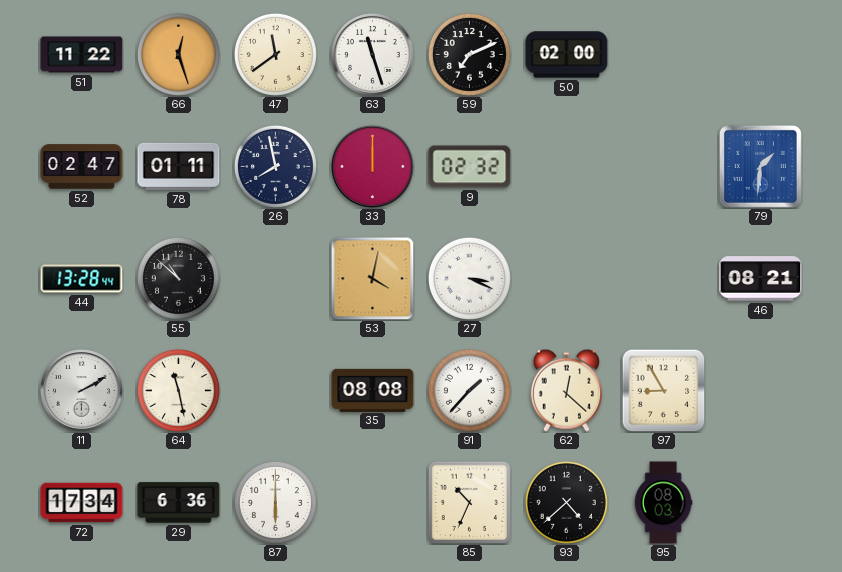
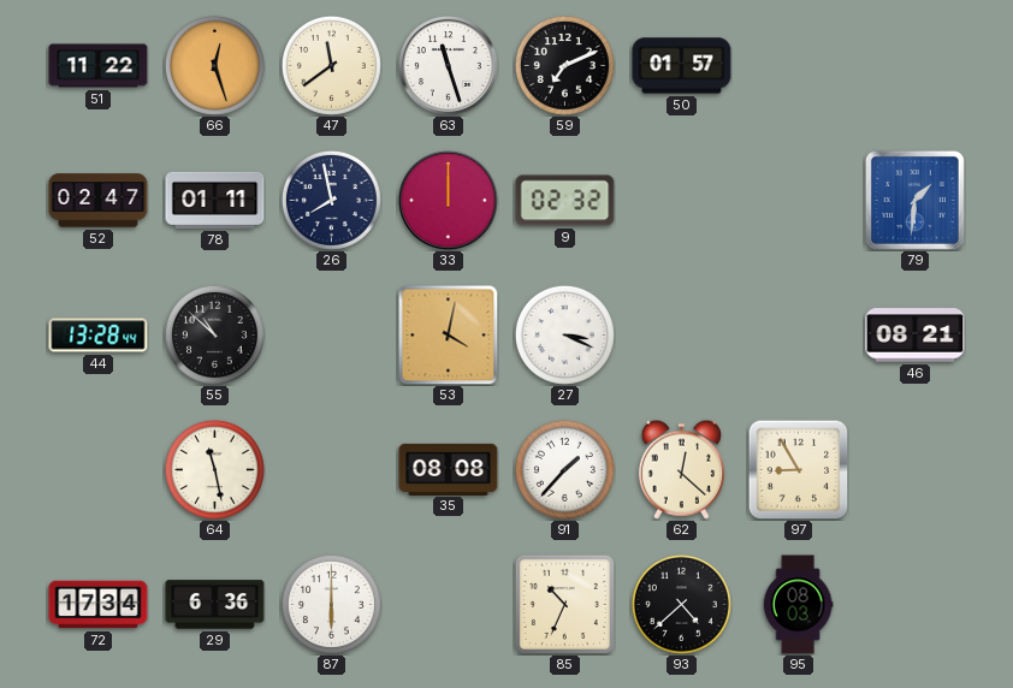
50: 02:00 -> 01:57
11: 2:10 -> none
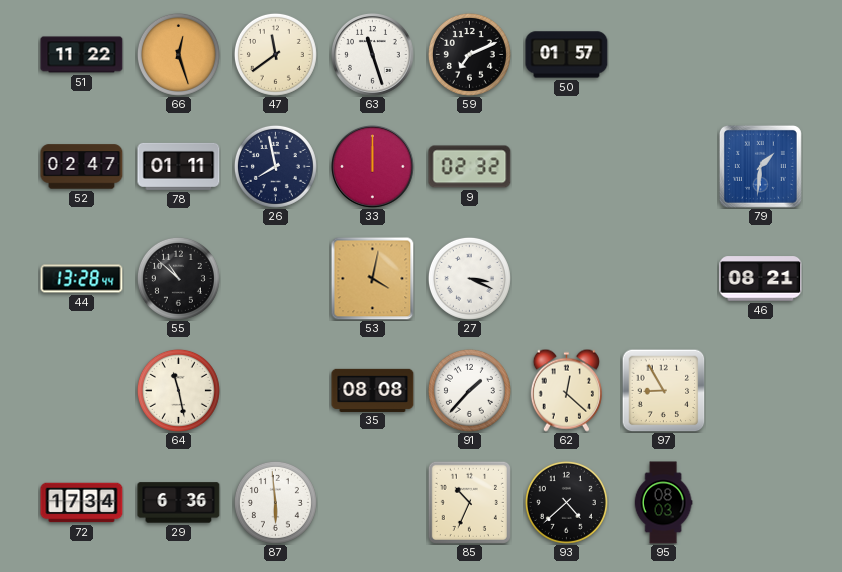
87: 6:00 -> 5:59
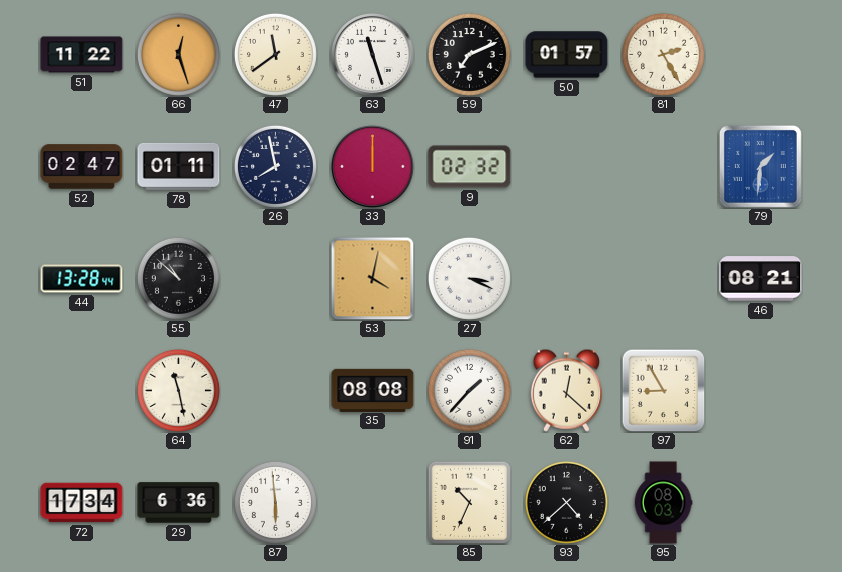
81: none -> 2:25
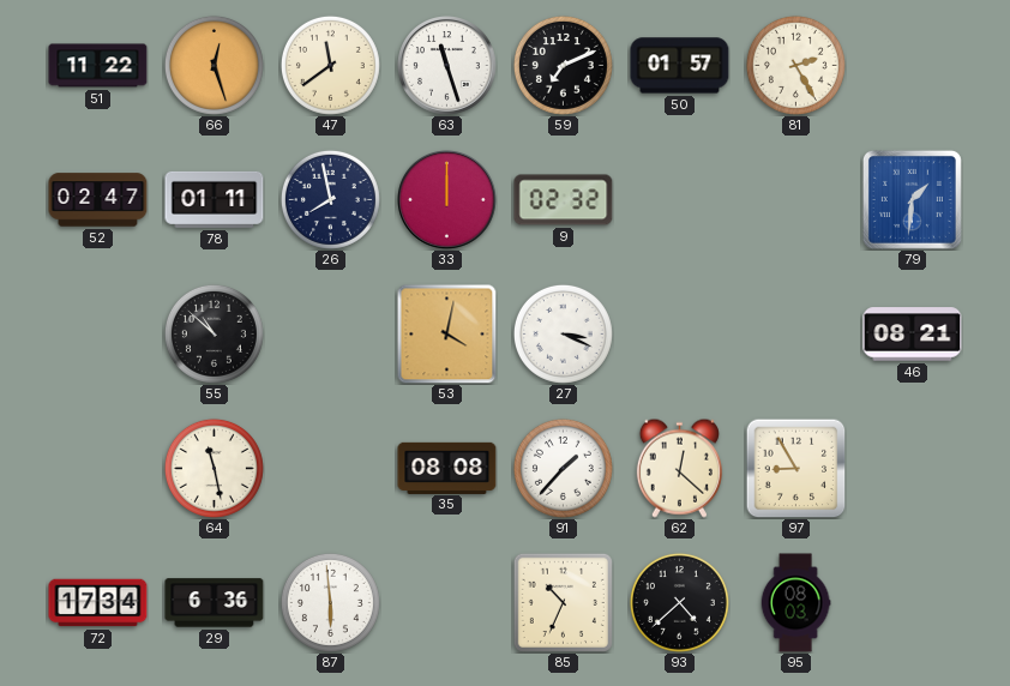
44: 13:28 -> none
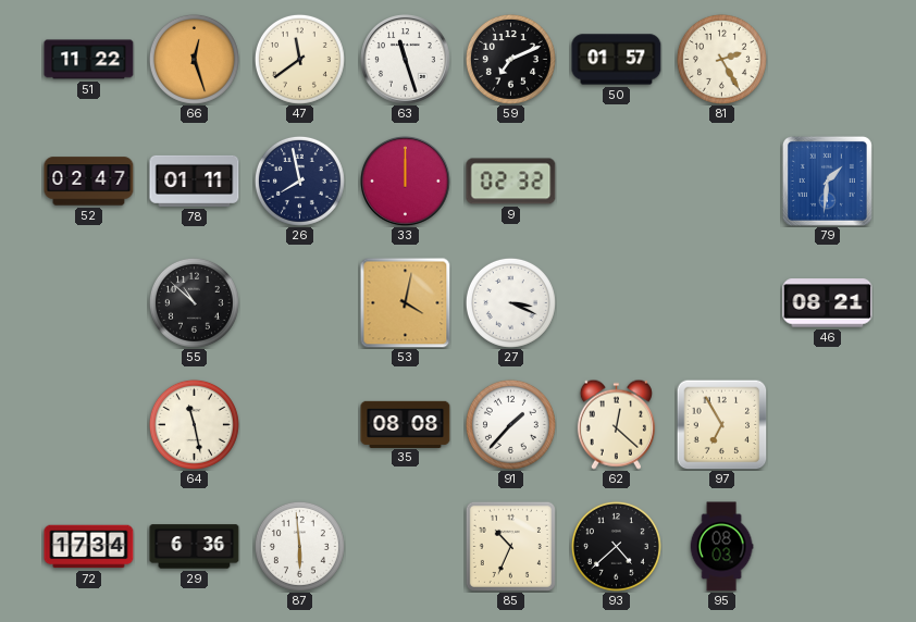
97: 8:55 -> 6:55
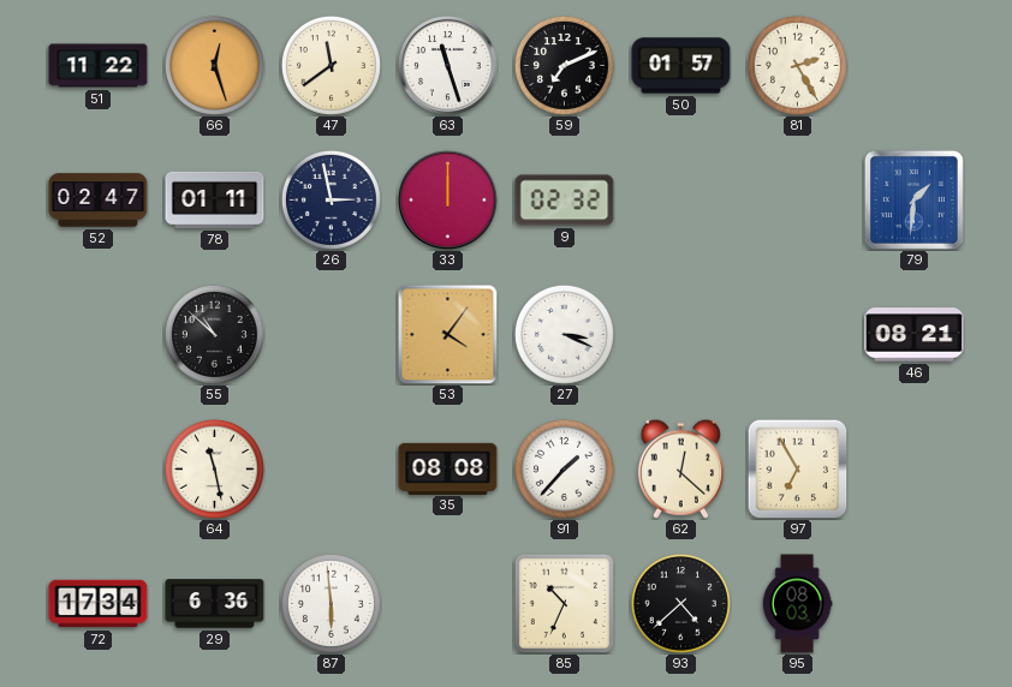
26: 7:58 -> 2:58
53: 4:02 -> 4:06
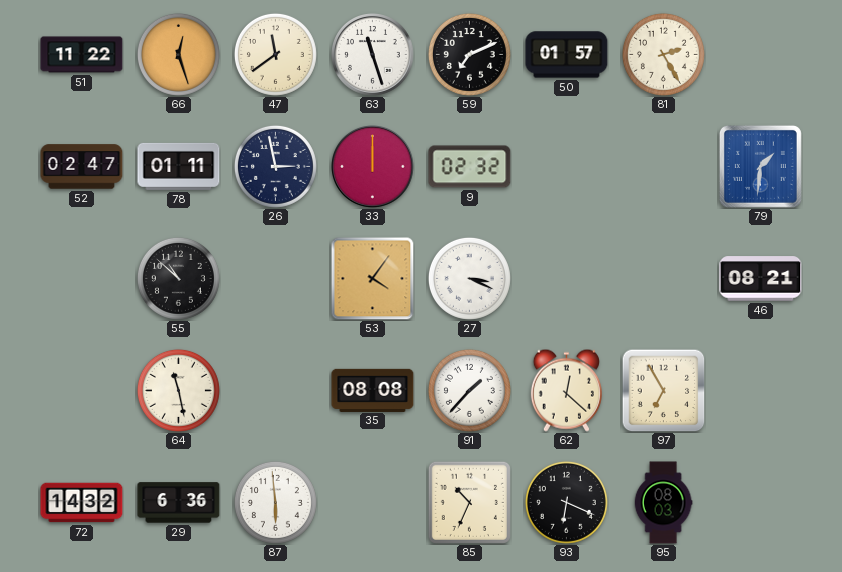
72: 17:34 -> 14:32
93: 4:38 -> 6:19
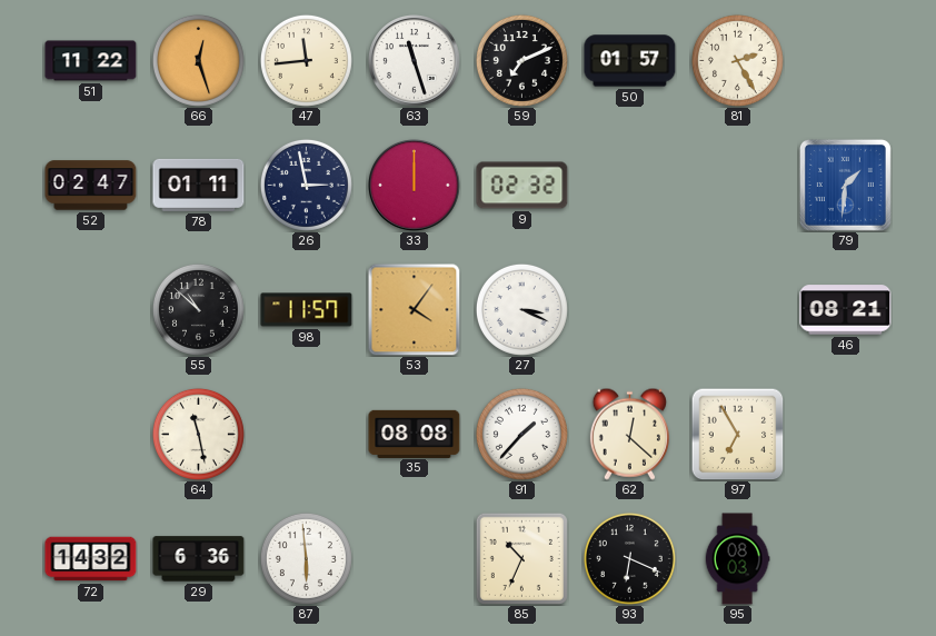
47: 11:39 -> 11:44
98: none -> 11:57
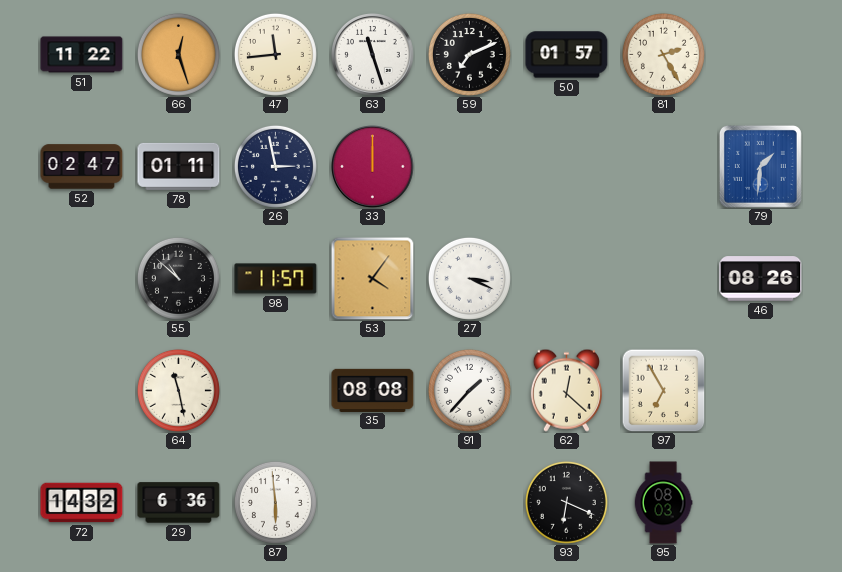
9: 02:32 -> none
46: 08:21 -> 08:26
85: 10:34 -> none
